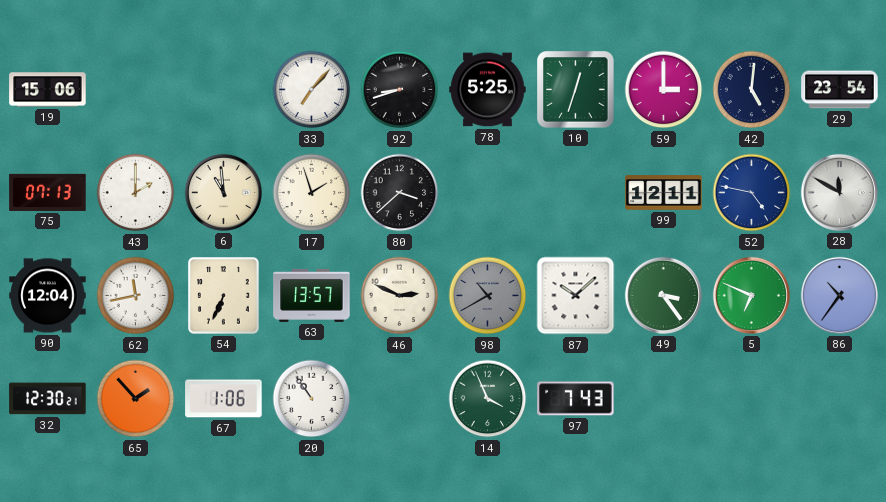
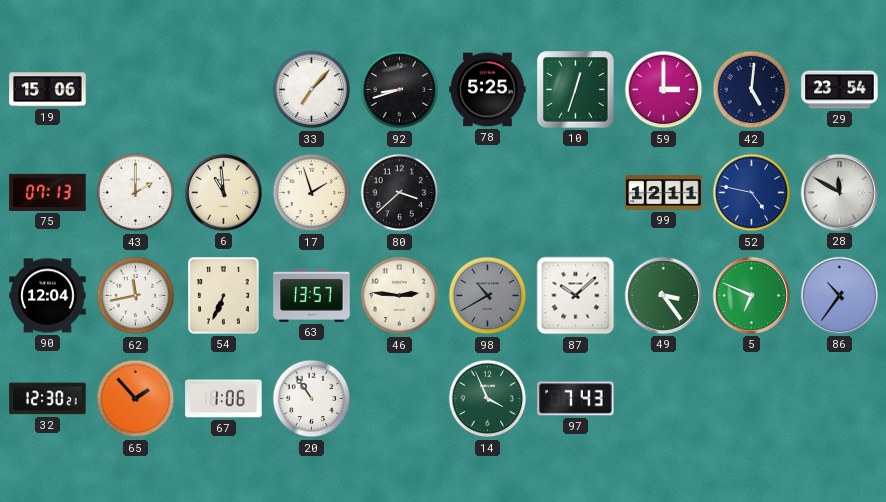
46: 2:49 -> 2:46
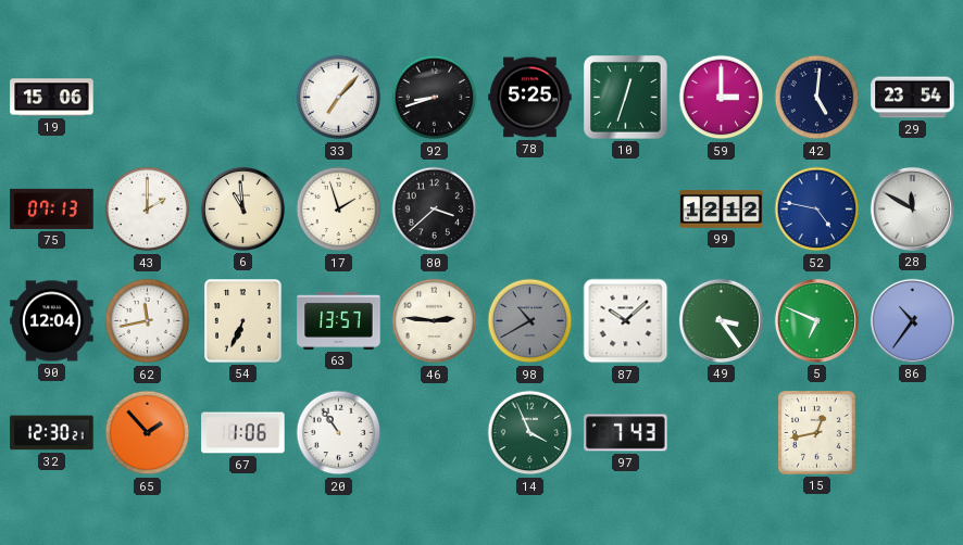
99: 12:11 -> 12:12
15: none -> 12:43
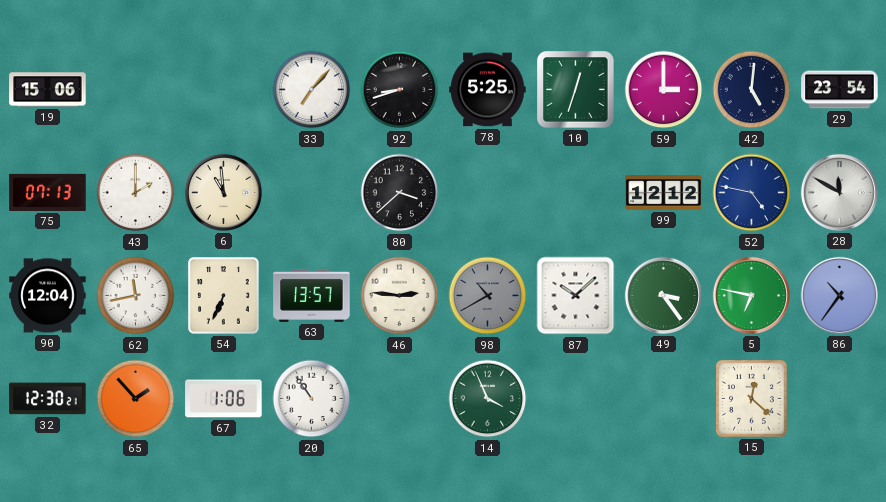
17: 1:57 -> none
5: 6:49 -> 6:47
97: 7:43 -> none
15: 12:43 -> 12:22
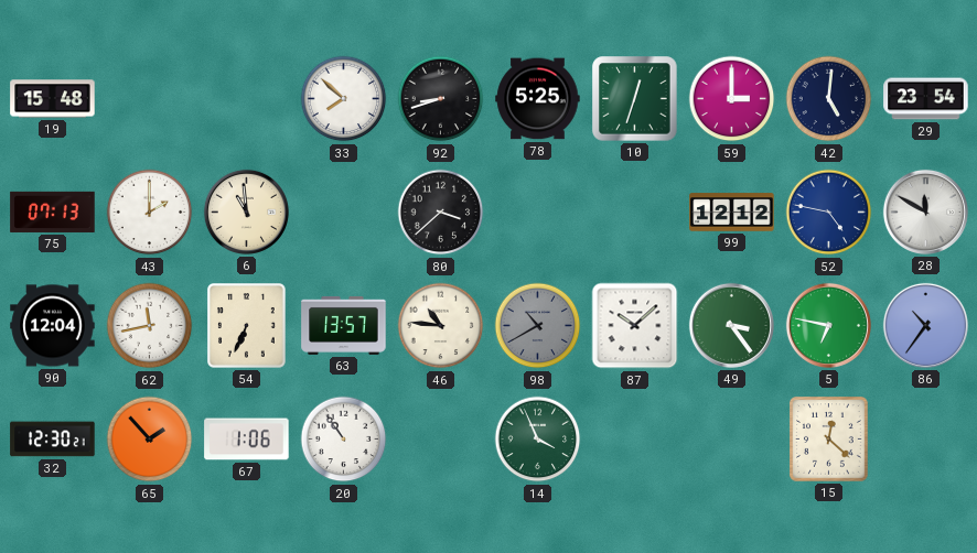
19: 15:06 -> 15:48
33: 7:07 -> 7:52
46: 2:46 -> 10:46
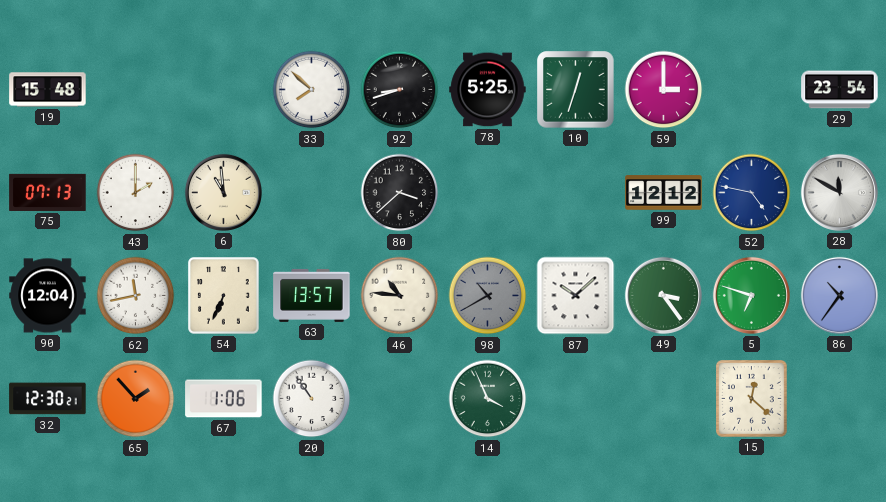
42: 5:01 -> none
5: 6:47 -> 6:48
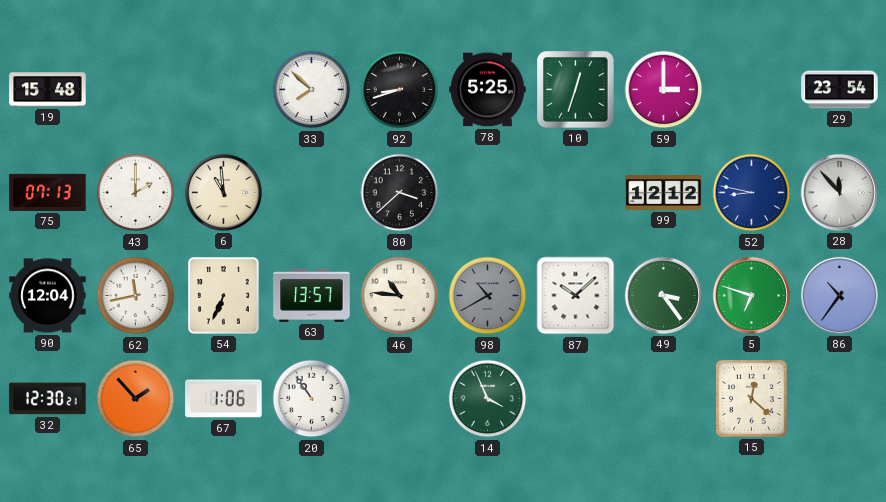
52: 4:47 -> 8:47
28: 11:50 -> 11:53
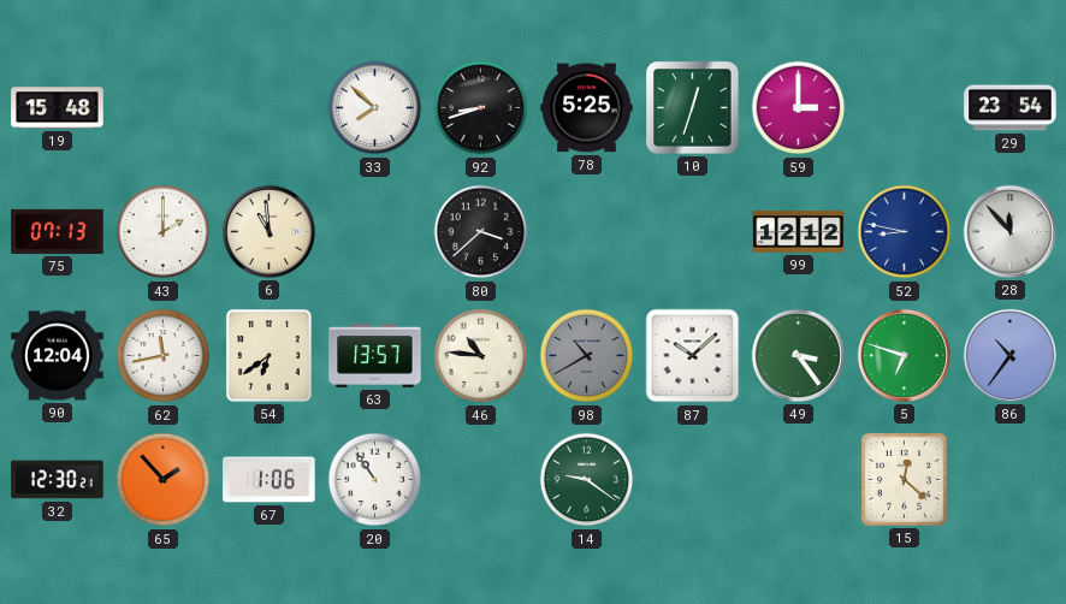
54: 6:34 -> 6:39
14: 3:56 -> 9:21
